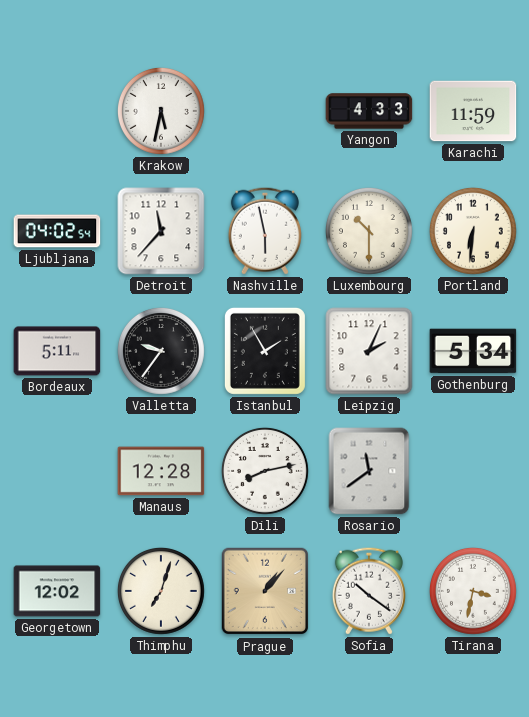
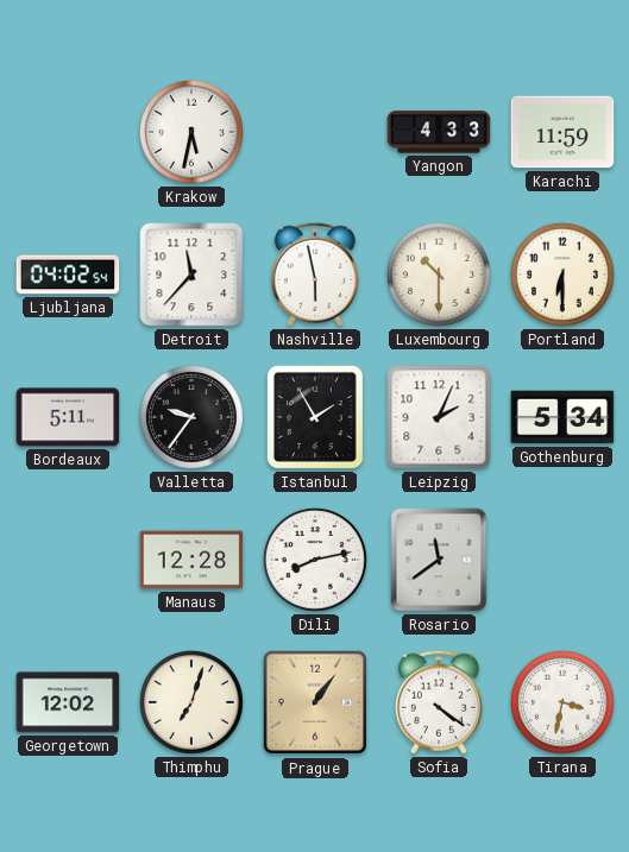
Portland: 6:31 -> 6:30
Prague: 1:07 -> 1:06
Sofia: 10:21 -> 4:21
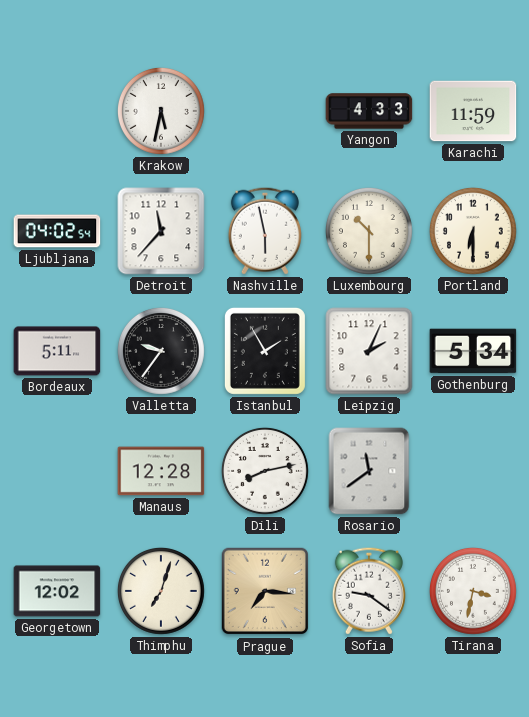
Prague: 1:06 -> 7:16
Sofia: 4:21 -> 9:21
